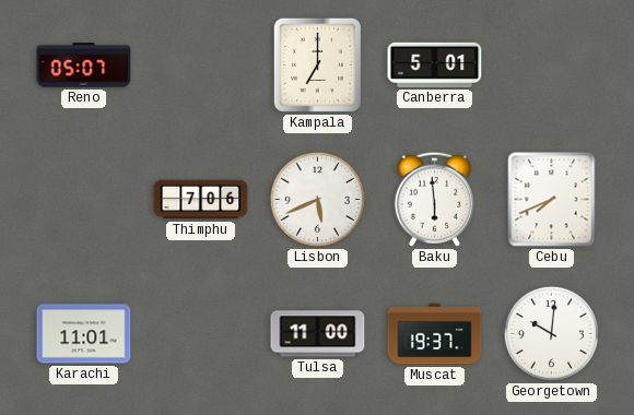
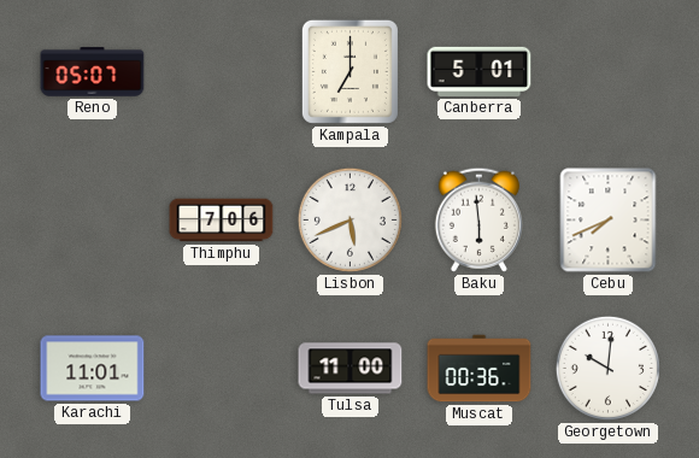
Muscat: 19:37 -> 00:36
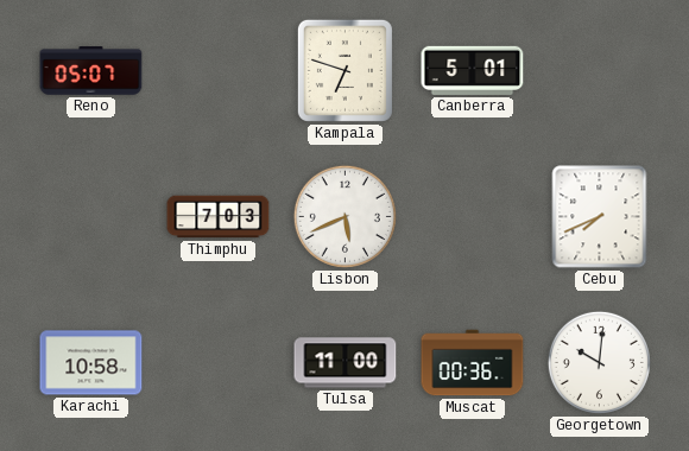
Kampala: 7:00 -> 6:48
Thimphu: 7:06 -> 7:03
Baku: 5:59 -> none
Karachi: 11:01 -> 10:58
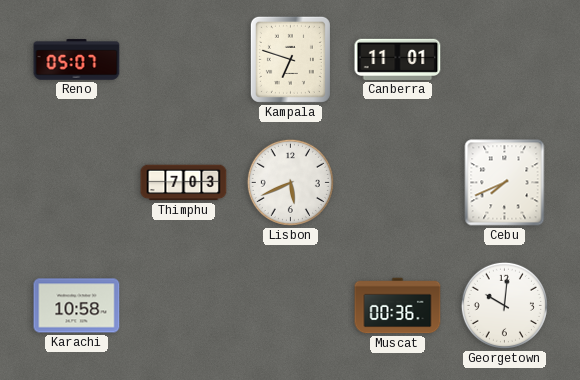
Canberra: 5:01 -> 11:01
Tulsa: 11:00 -> none
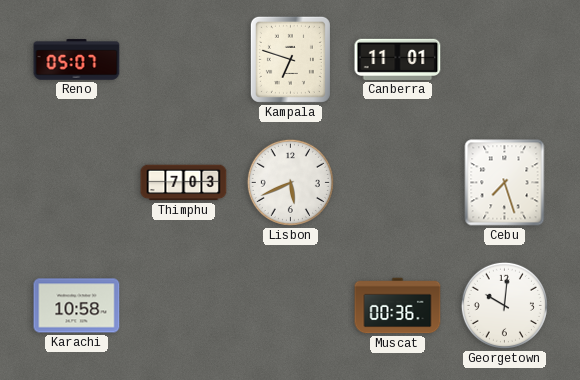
Cebu: 7:41 -> 7:27
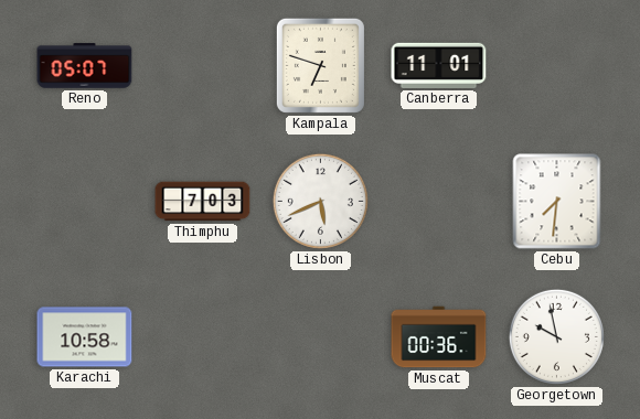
Cebu: 7:27 -> 7:31
Georgetown: 10:01 -> 9:58
